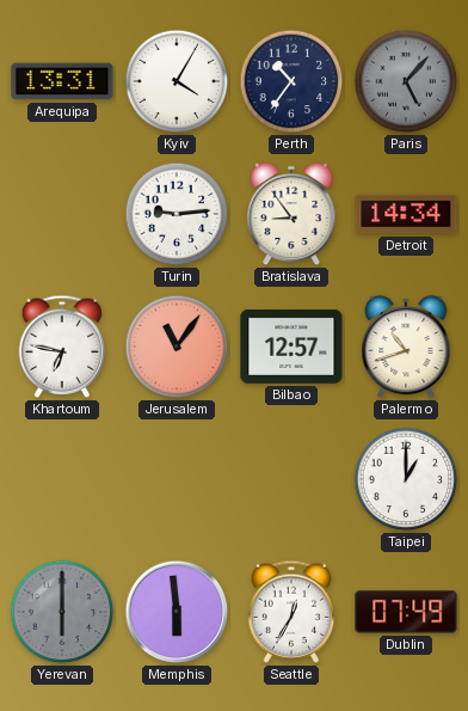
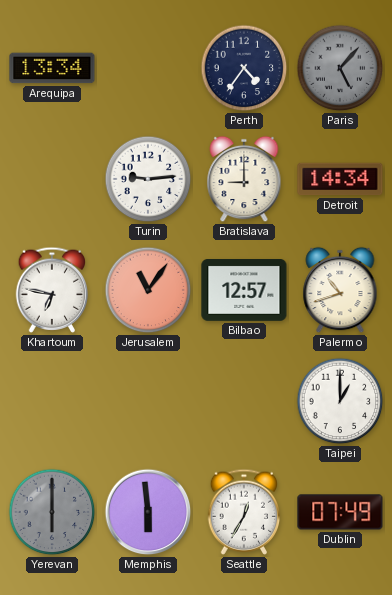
Arequipa: 13:31 -> 13:34
Kyiv: 4:05 -> none
Perth: 10:36 -> 4:36
Bratislava: 8:54 -> 9:00
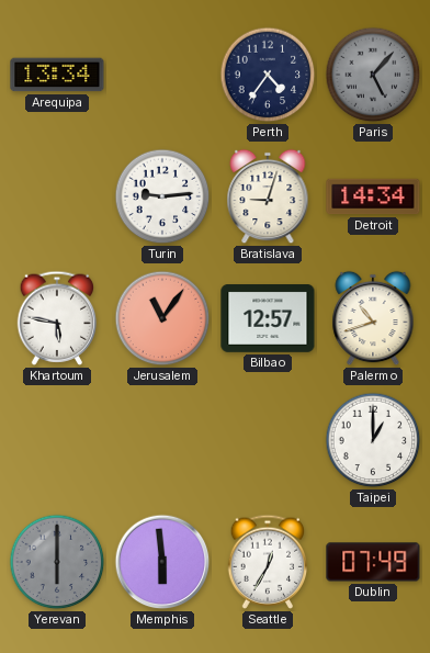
Bratislava: 9:00 -> 9:03
Khartoum: 6:47 -> 5:47
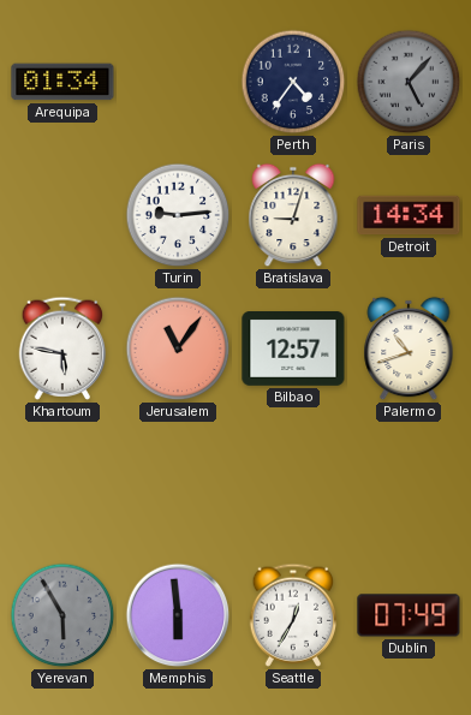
Arequipa: 13:34 -> 01:34
Taipei: 1:00 -> none
Yerevan: 6:00 -> 5:55
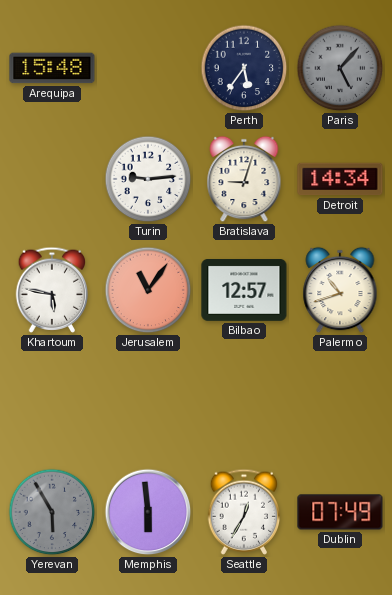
Arequipa: 01:34 -> 15:48
Perth: 4:36 -> 5:36
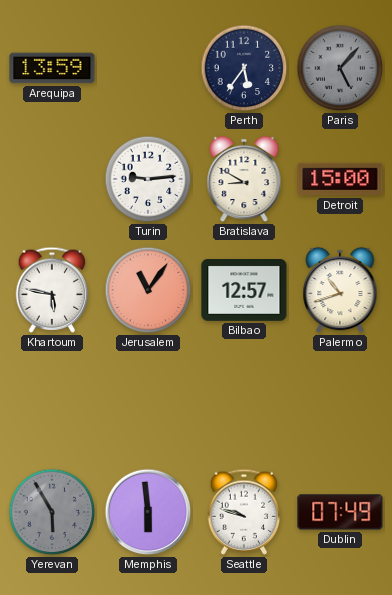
Arequipa: 15:48 -> 13:59
Bratislava: 9:03 -> 8:50
Detroit: 14:34 -> 15:00
Seattle: 12:35 -> 9:48
